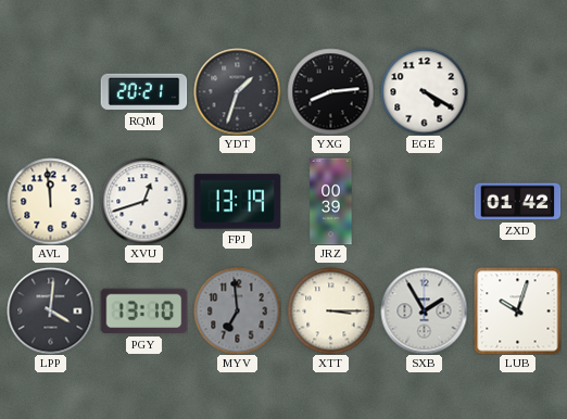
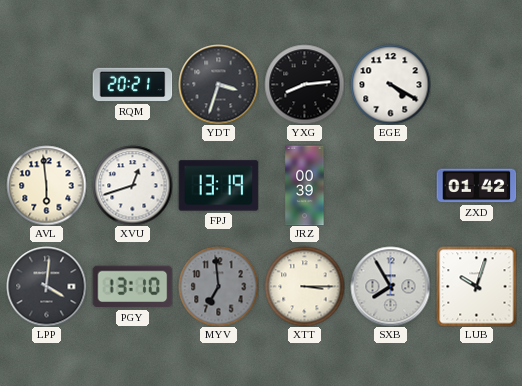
YDT: 1:33 -> 3:33
AVL: 11:59 -> 5:59
SXB: 1:55 -> 7:55
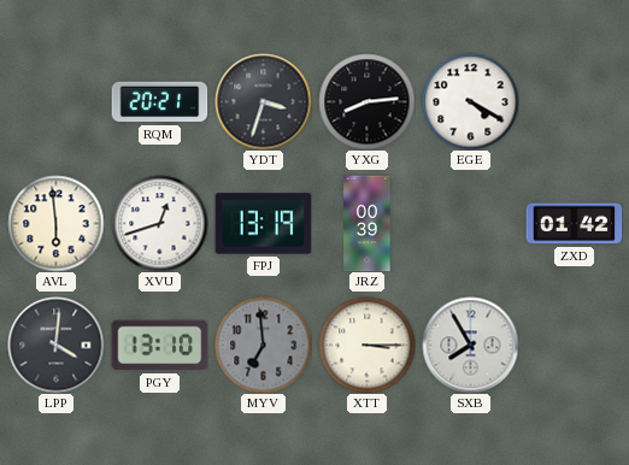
LUB: 10:03 -> none
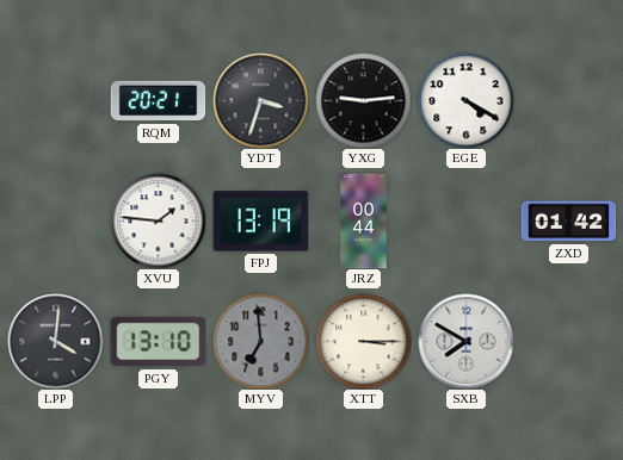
YXG: 8:14 -> 9:14
AVL: 5:59 -> none
XVU: 12:42 -> 1:46
JRZ: 00:39 -> 00:44
SXB: 7:55 -> 7:50
